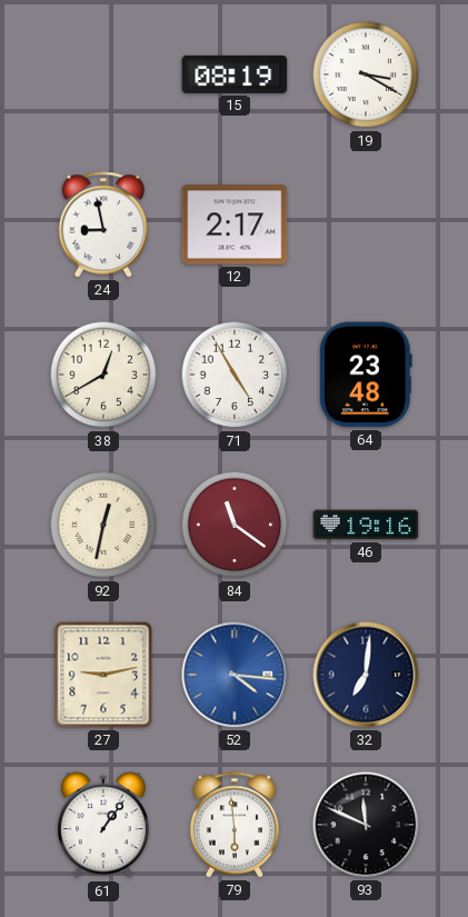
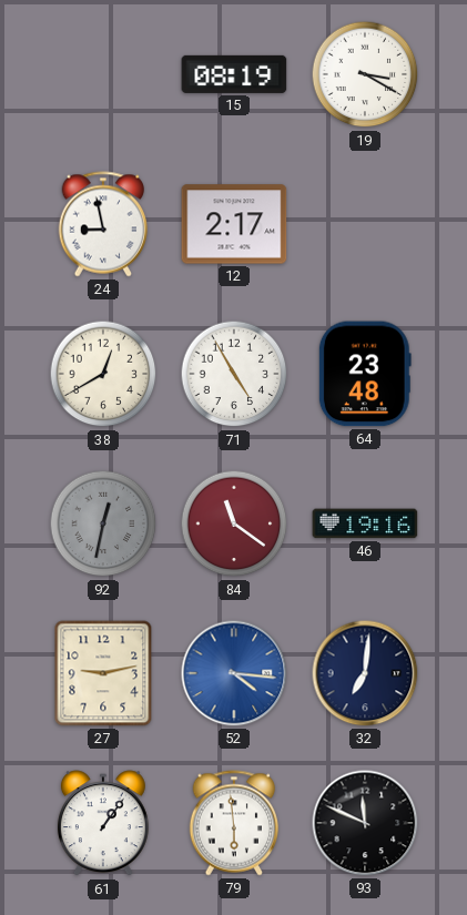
92 dial: cream -> grey
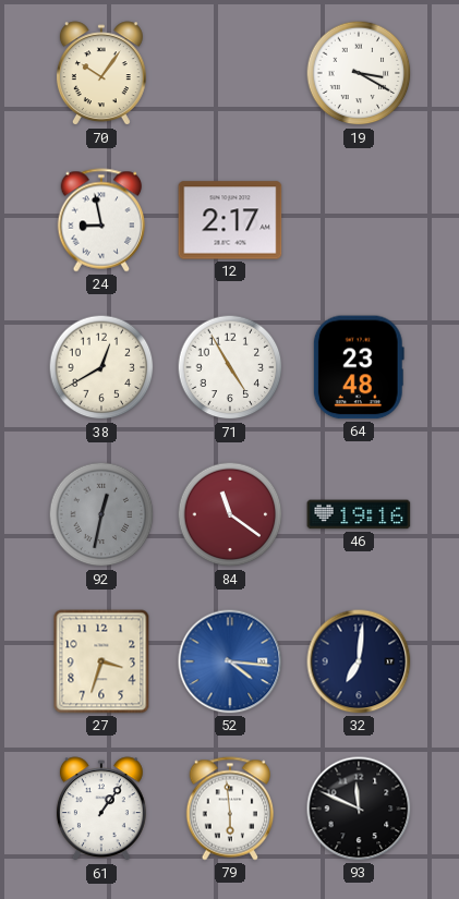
70: none -> 10:06
15: 08:19 -> none
27: 9:13 -> 3:33
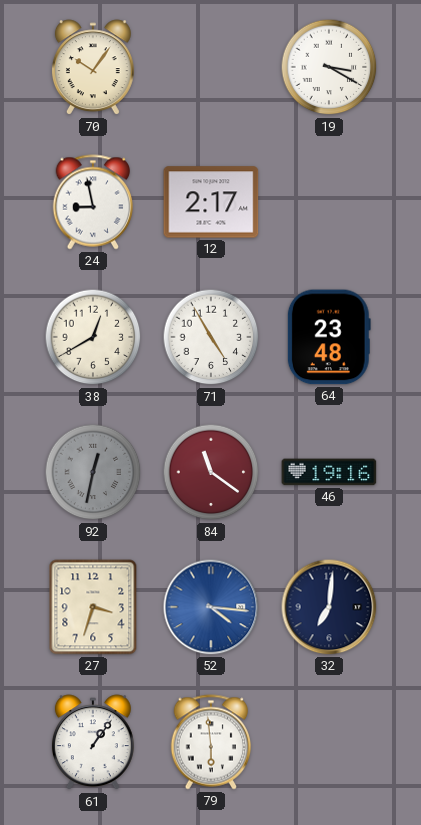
93: 11:49 -> none
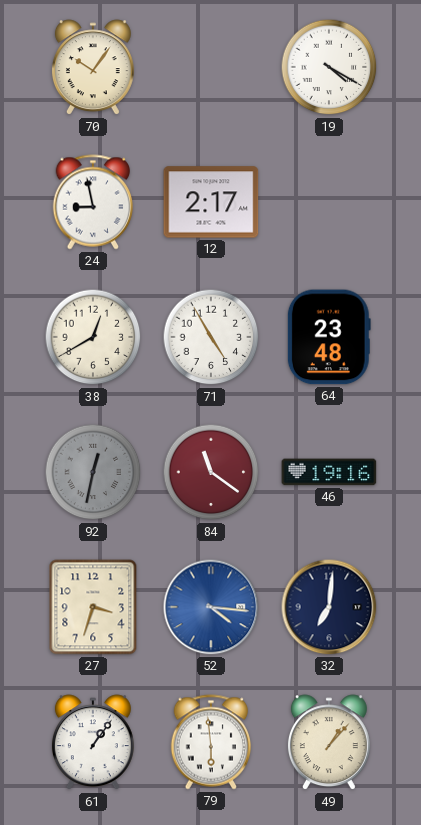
19: 3:20 -> 4:20
49: none -> 1:07
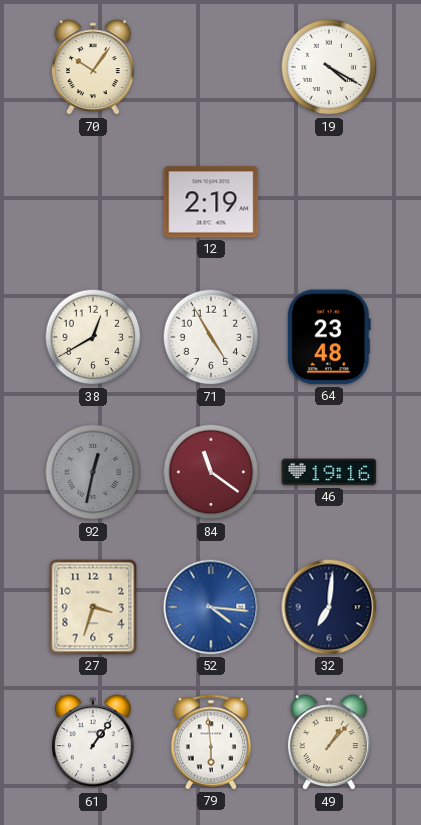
24: 8:58 -> none
12: 2:17 -> 2:19
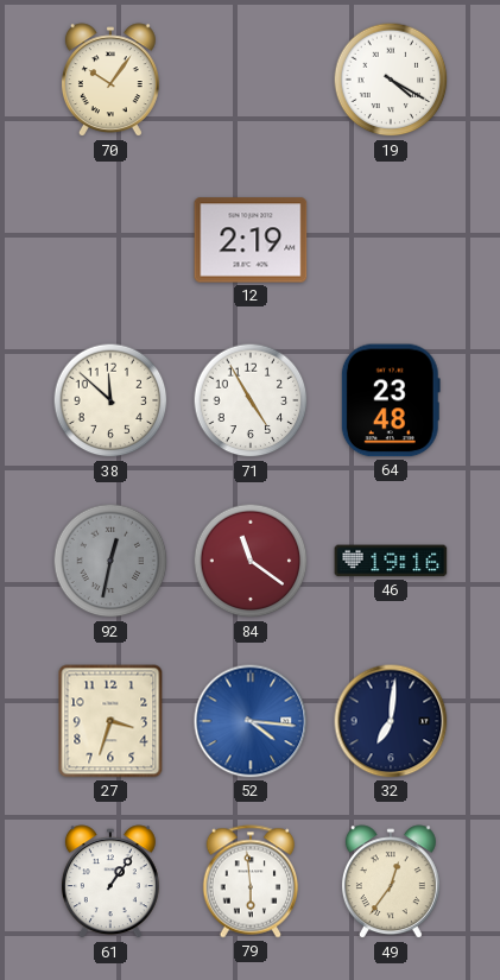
38: 12:40 -> 11:52
49: 1:07 -> 12:36
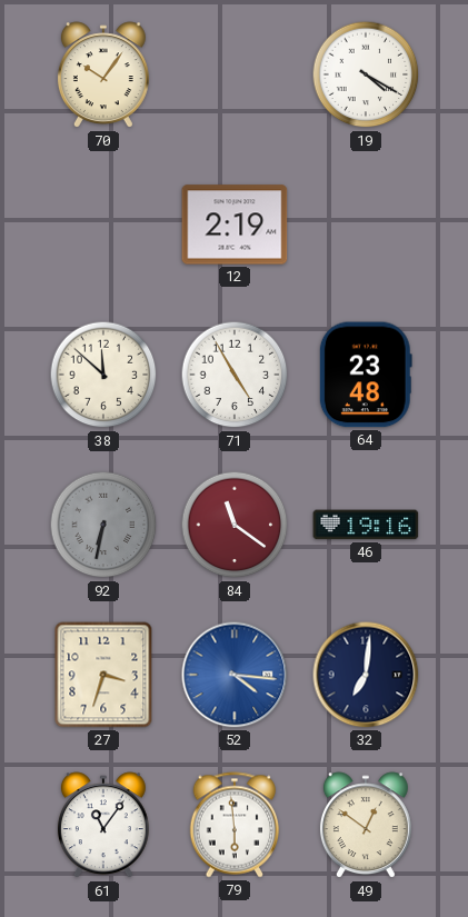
92: 12:32 -> 6:32
61: 1:06 -> 11:06
49: 12:36 -> 12:51
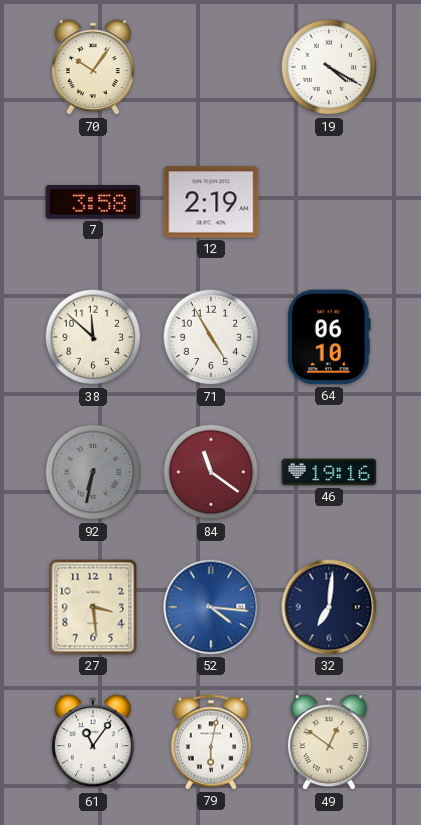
7: none -> 3:58
64: 23:48 -> 06:10
27: 3:33 -> 3:29
79: 5:59 -> 6:02
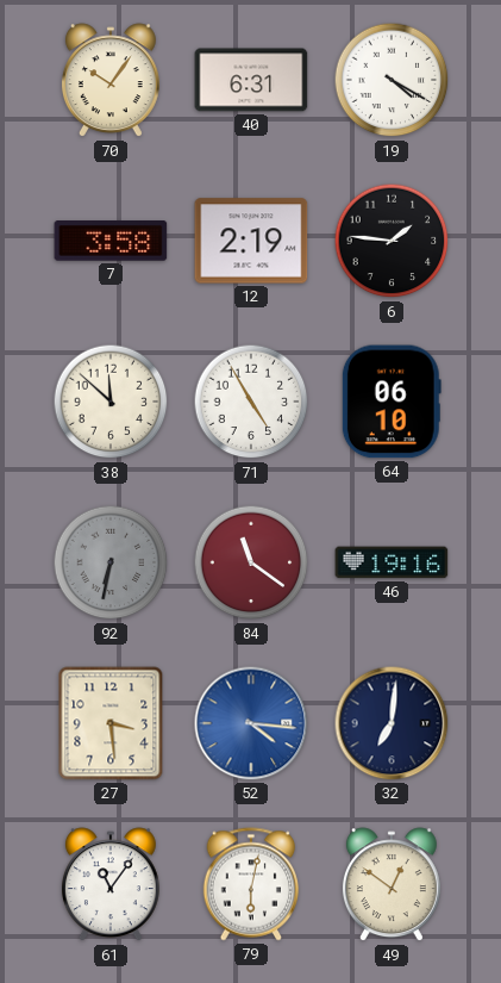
40: none -> 6:31
6: none -> 1:46
